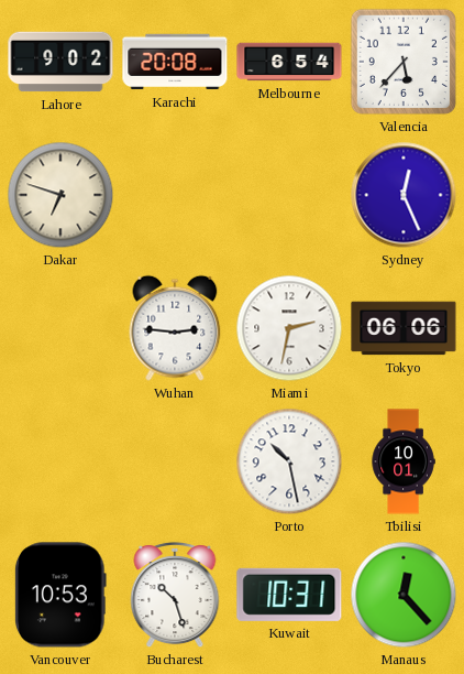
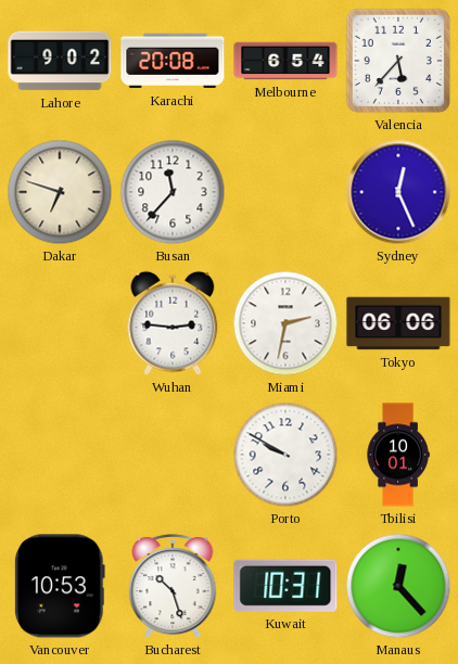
Busan: none -> 11:37
Porto: 10:28 -> 9:50
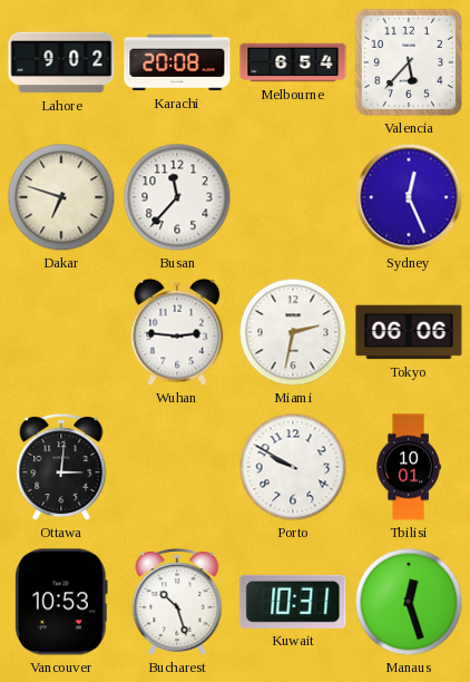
Ottawa: none -> 3:01
Manaus: 12:23 -> 12:27
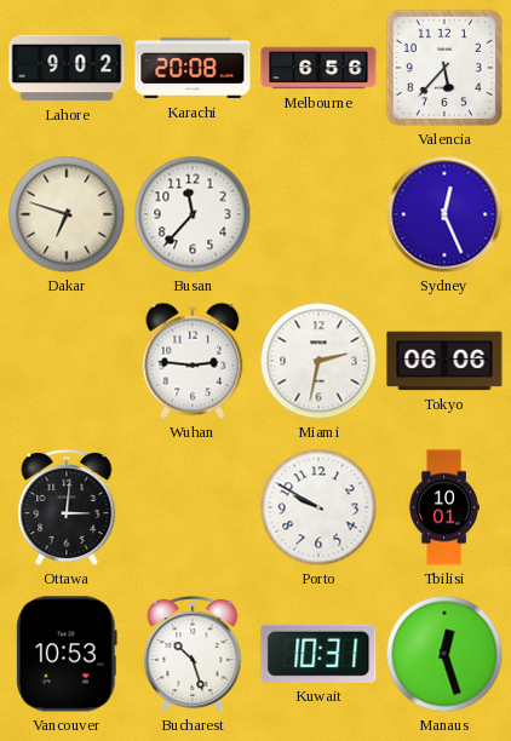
Melbourne: 6:54 -> 6:56
